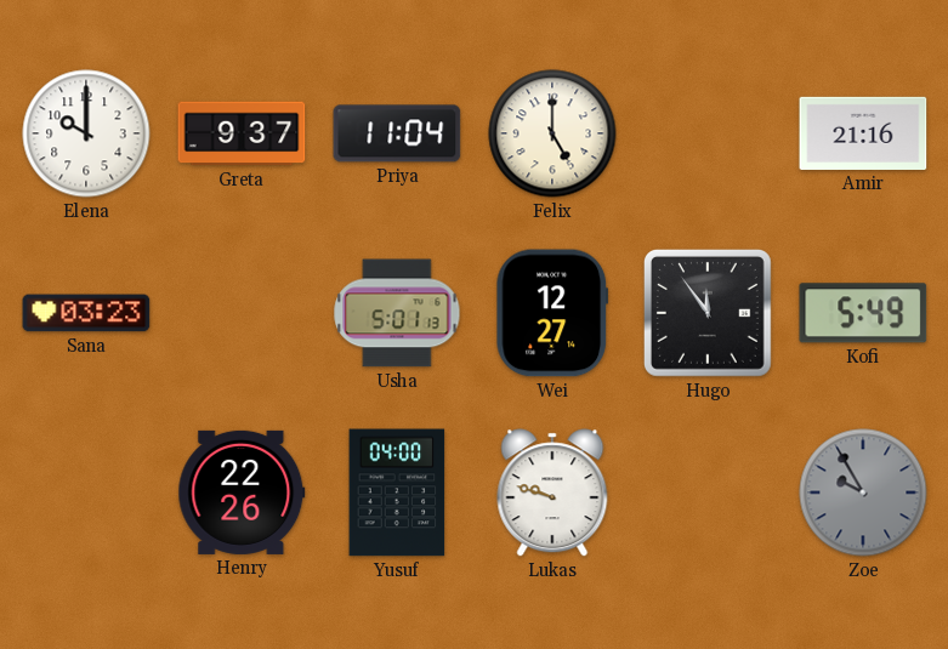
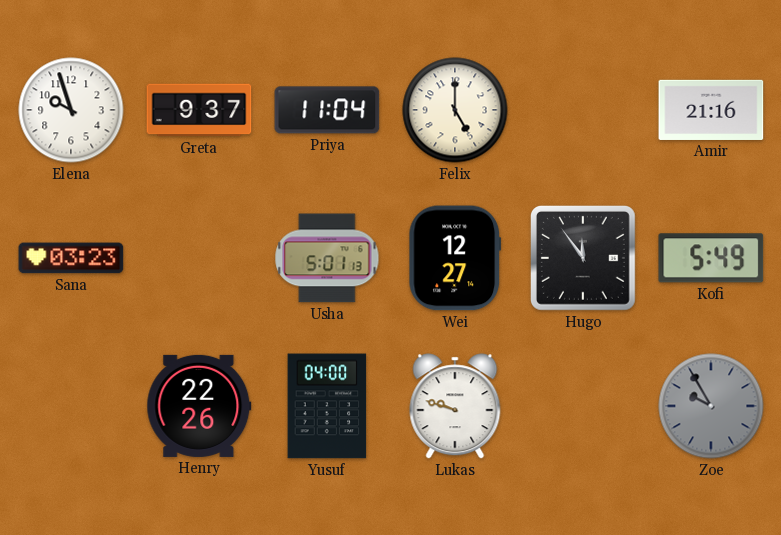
Elena: 10:00 -> 9:57
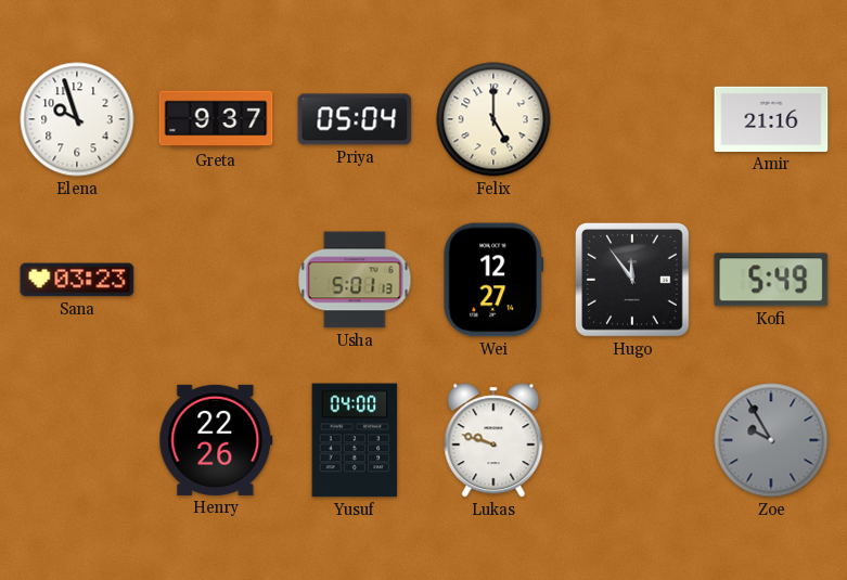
Priya: 11:04 -> 05:04
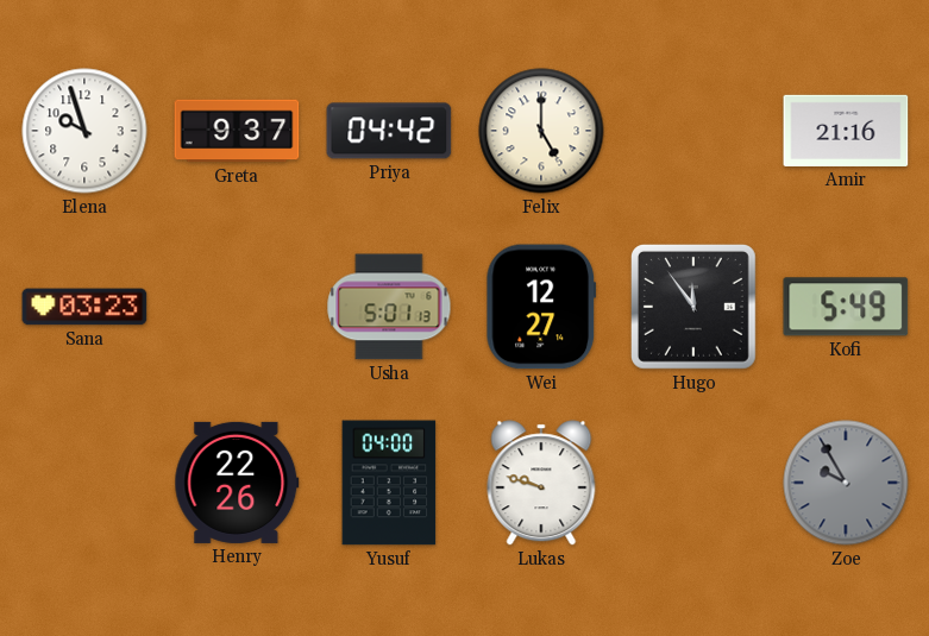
Priya: 05:04 -> 04:42
